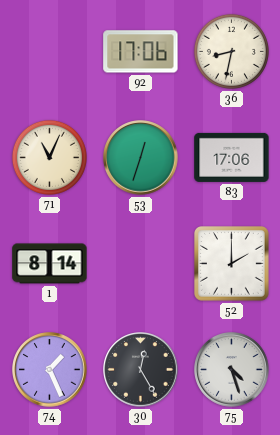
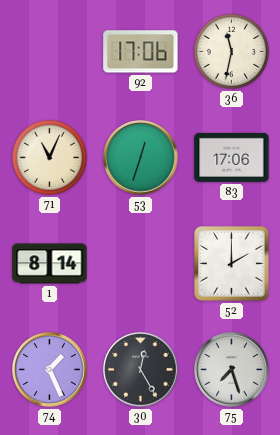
36: 8:32 -> 11:32
75: 4:27 -> 7:27
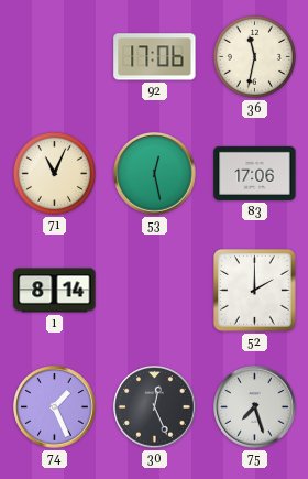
53: 12:33 -> 12:28
30: 12:25 -> 12:26
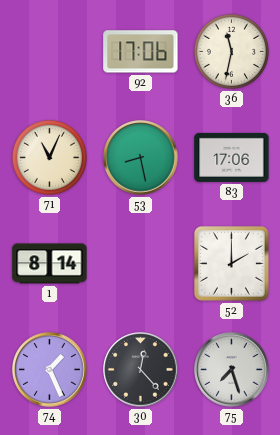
53: 12:28 -> 8:28
30: 12:26 -> 12:23
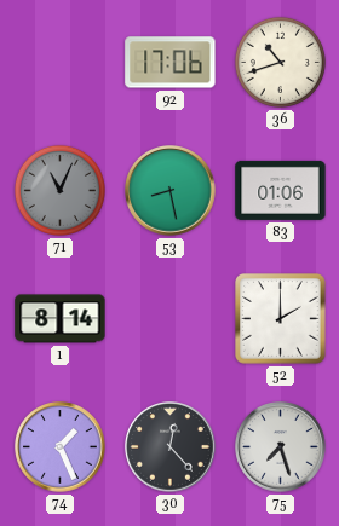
36: 11:32 -> 10:42
71 dial: cream -> grey
83: 17:06 -> 01:06
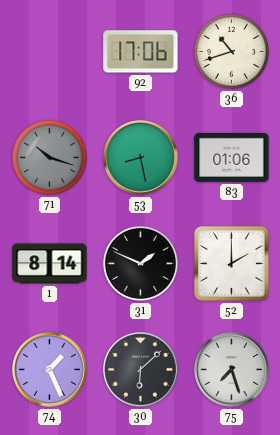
71: 11:04 -> 10:18
31: none -> 1:49
30: 12:23 -> 6:08
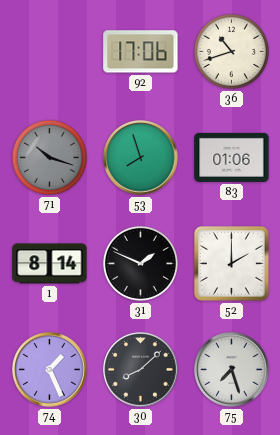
53: 8:28 -> 7:57
30: 6:08 -> 8:08
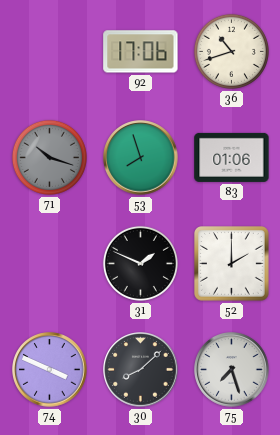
1: 8:14 -> none
74: 1:26 -> 3:49
